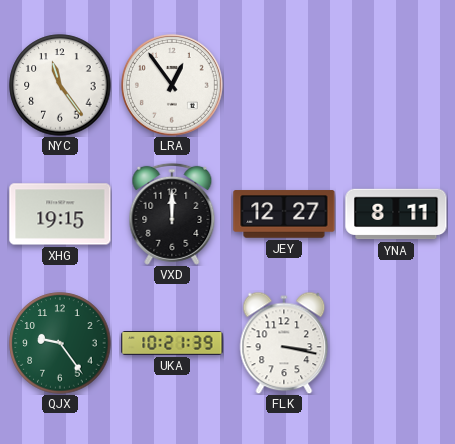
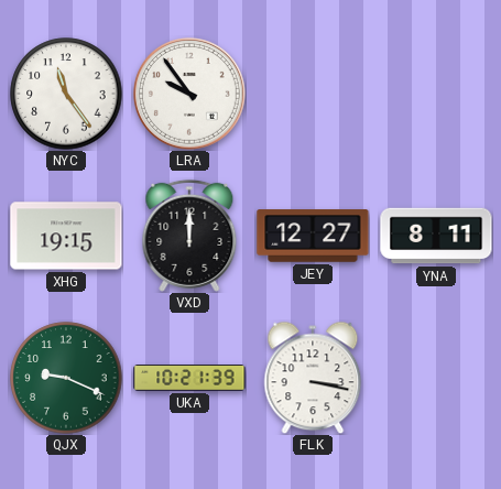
LRA: 12:54 -> 9:54
QJX: 9:24 -> 9:19
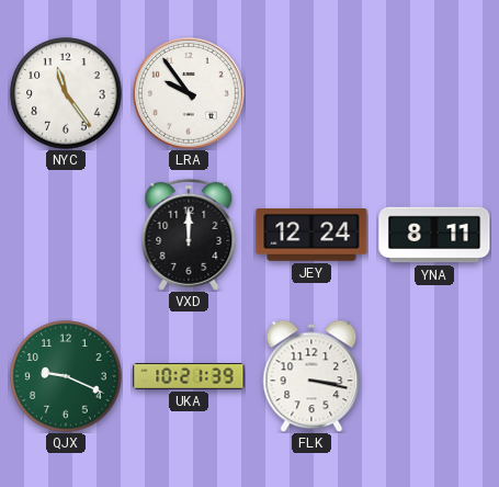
XHG: 19:15 -> none
JEY: 12:27 -> 12:24
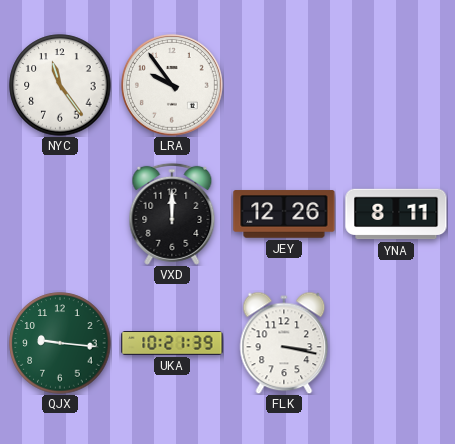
JEY: 12:24 -> 12:26
QJX: 9:19 -> 9:16
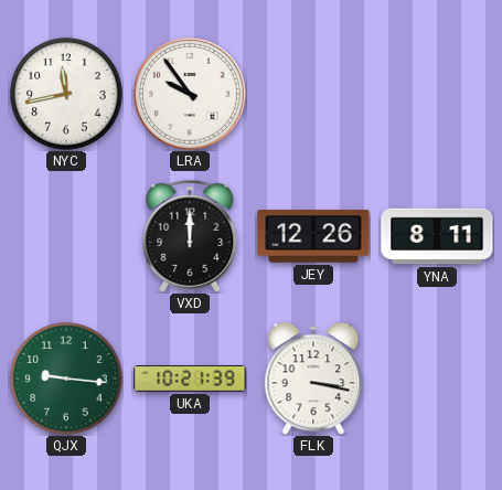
NYC: 11:24 -> 11:43
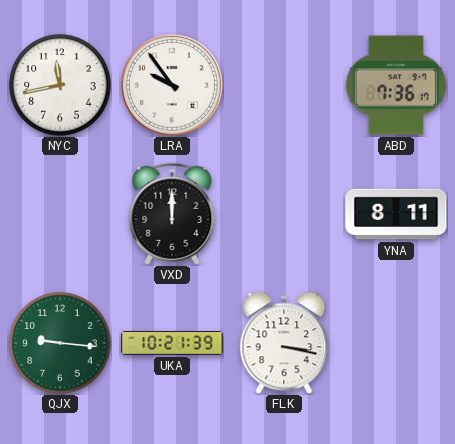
ABD: none -> 7:36
JEY: 12:26 -> none
